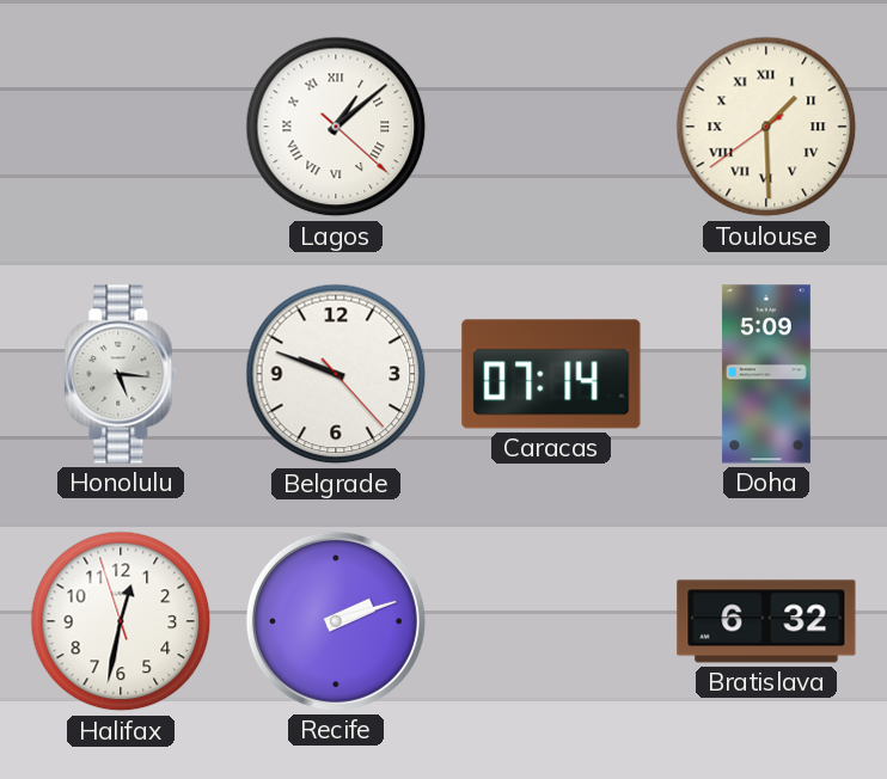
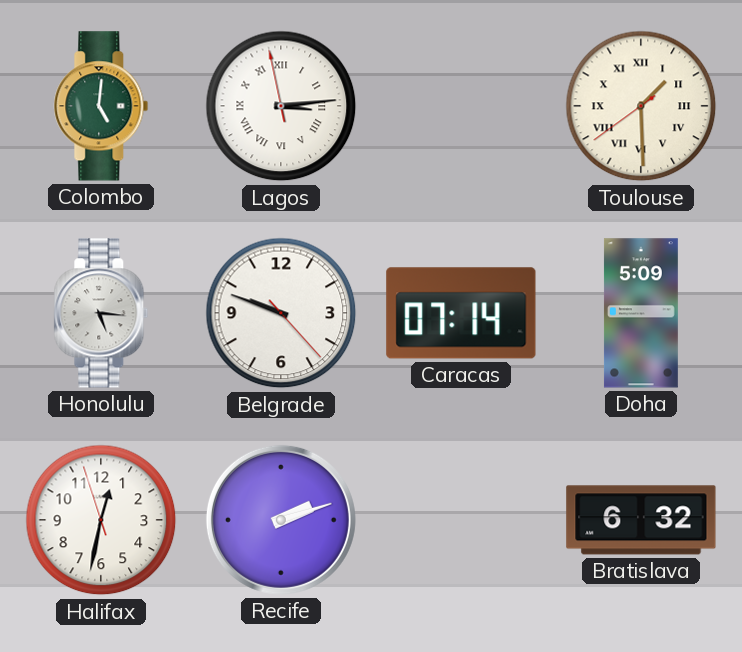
Colombo: none -> 5:01
Lagos: 1:08 -> 3:13
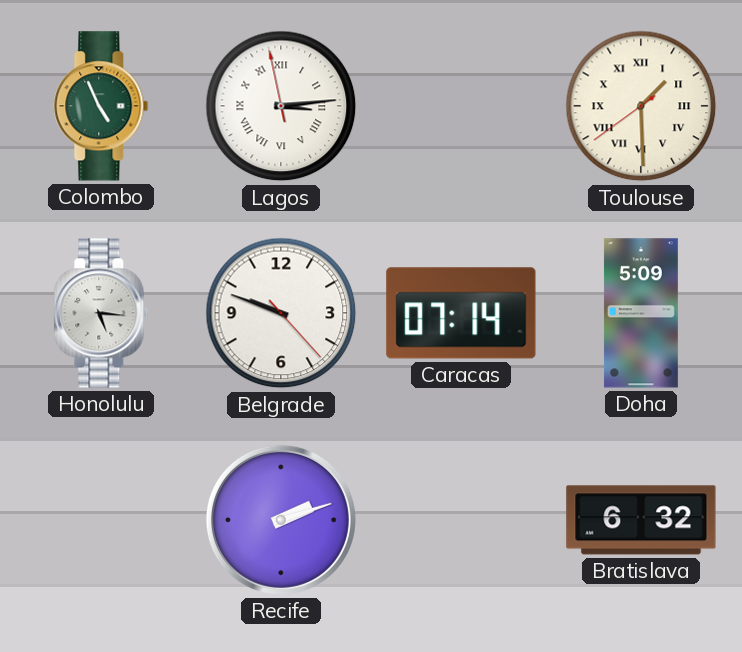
Colombo: 5:01 -> 4:56
Halifax: 12:31 -> none
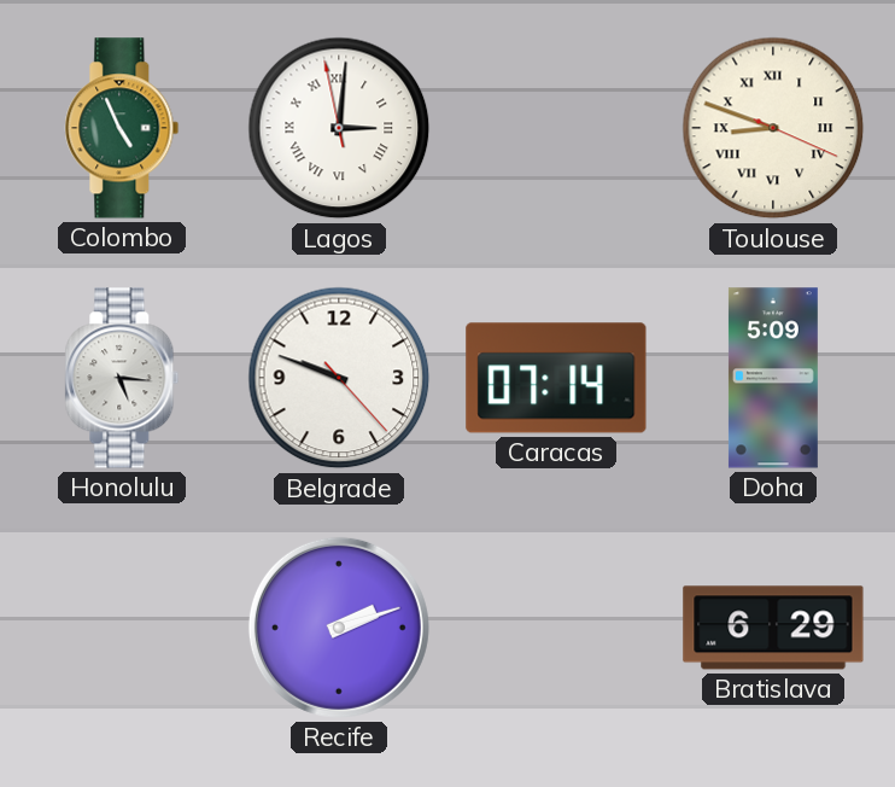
Lagos: 3:13 -> 3:00
Toulouse: 1:29 -> 8:48
Bratislava: 6:32 -> 6:29
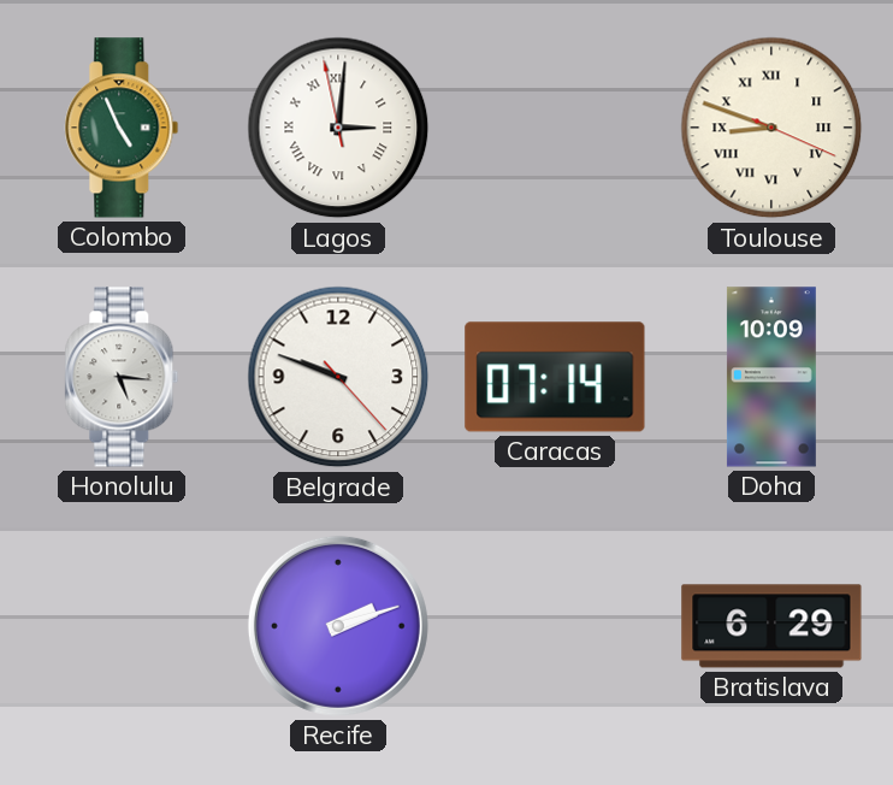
Doha: 5:09 -> 10:09
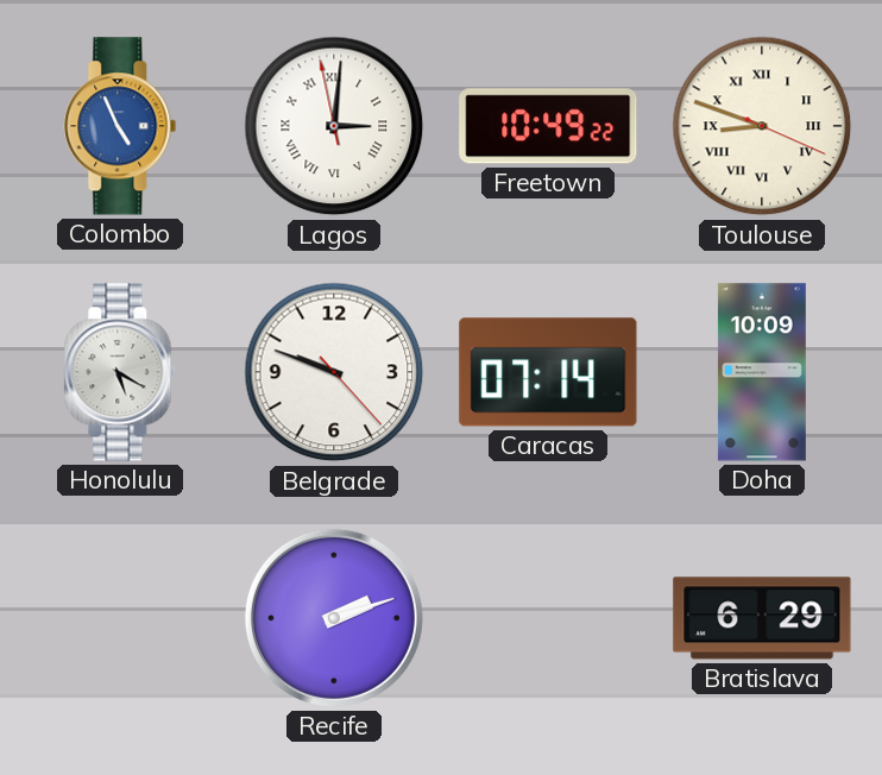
Colombo dial: green -> blue
Freetown: none -> 10:49
Honolulu: 5:16 -> 5:20
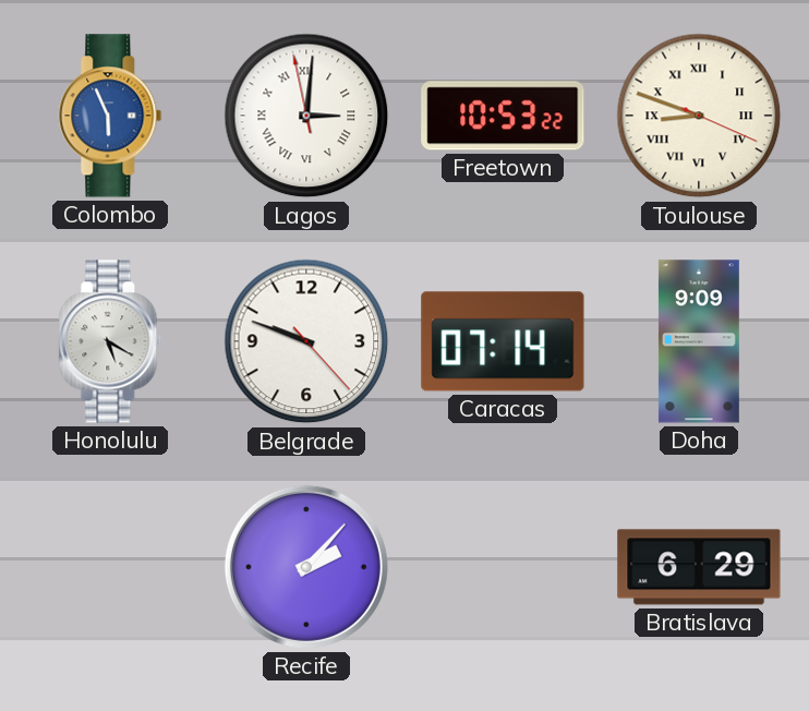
Colombo: 4:56 -> 5:56
Freetown: 10:49 -> 10:53
Doha: 10:09 -> 9:09
Recife: 2:12 -> 2:07
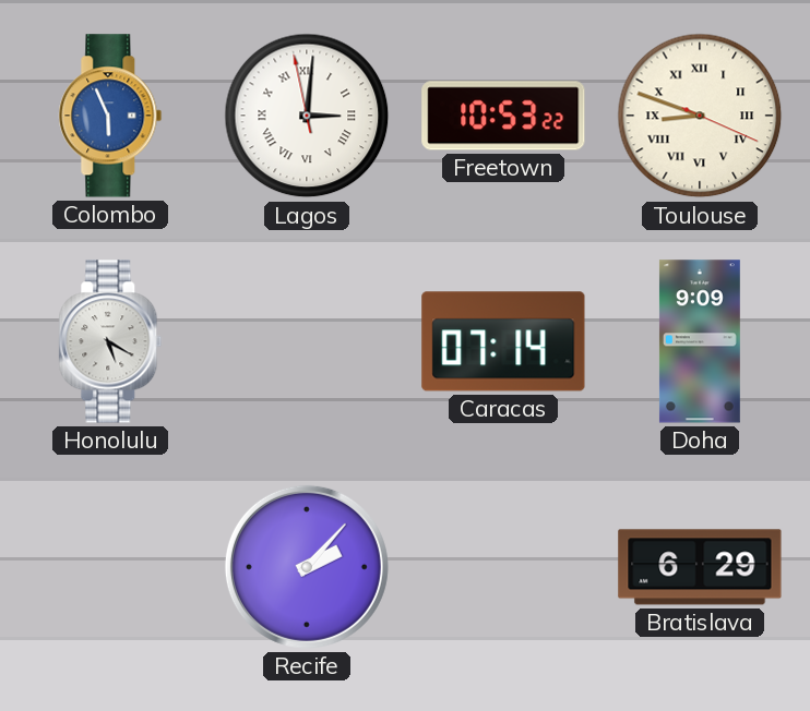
Belgrade: 9:48 -> none
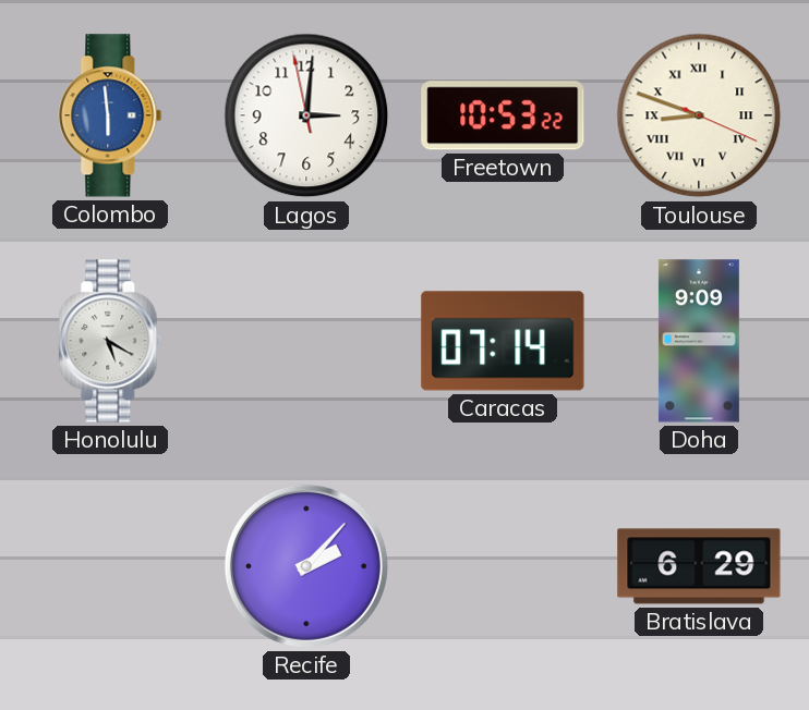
Colombo: 5:56 -> 5:59
Lagos numerals: Roman -> Arabic
